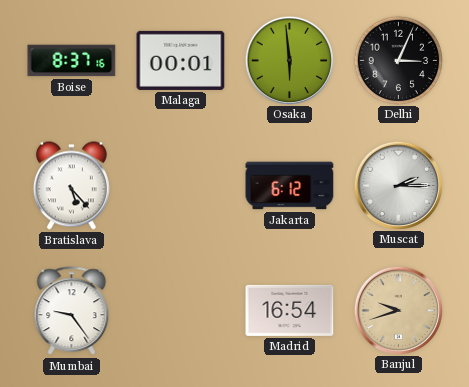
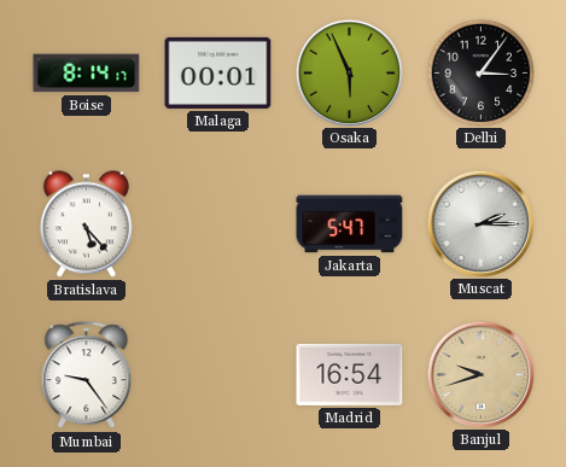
Boise: 8:37 -> 8:14
Osaka: 5:59 -> 5:56
Delhi: 3:04 -> 3:06
Jakarta: 6:12 -> 5:47
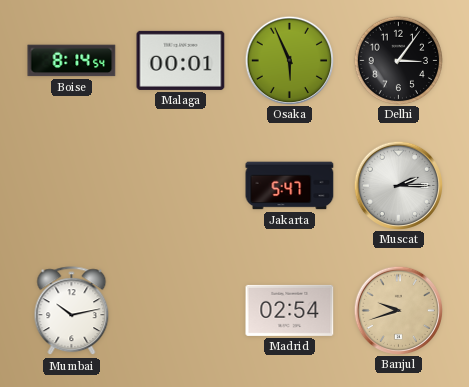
Boise: 8:14:17 -> 8:14:54
Bratislava: 5:23 -> none
Mumbai: 9:24 -> 10:13
Madrid: 16:54 -> 02:54
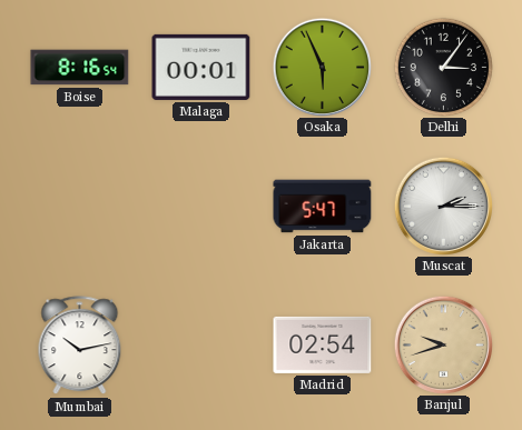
Boise: 8:14 -> 8:16
